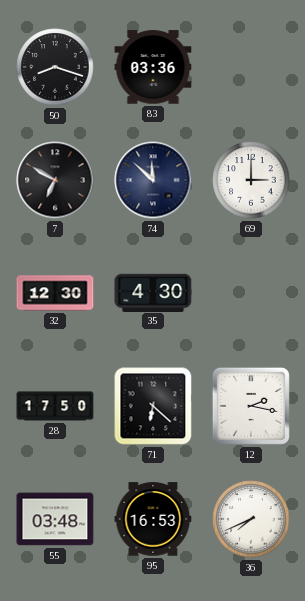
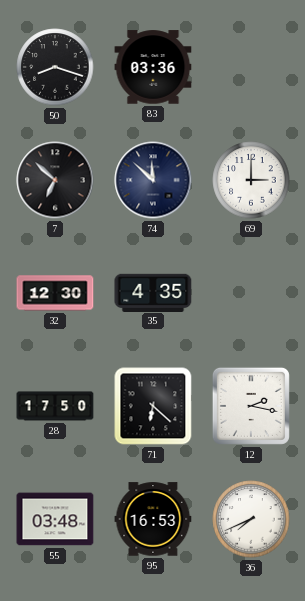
7: 6:50 -> 6:52
35: 4:30 -> 4:35
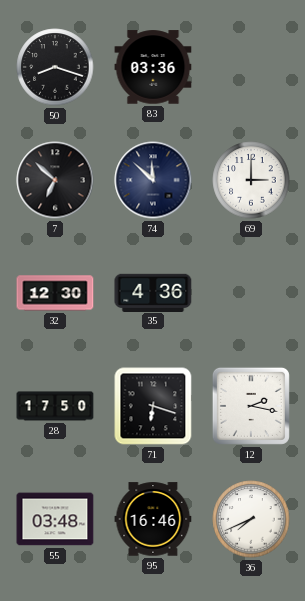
35: 4:35 -> 4:36
71: 6:22 -> 6:18
95: 16:53 -> 16:46
